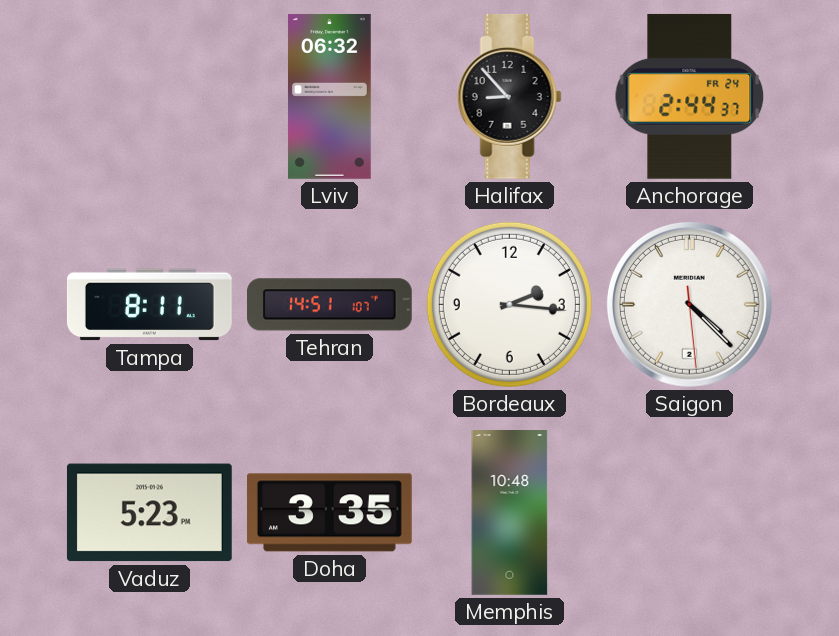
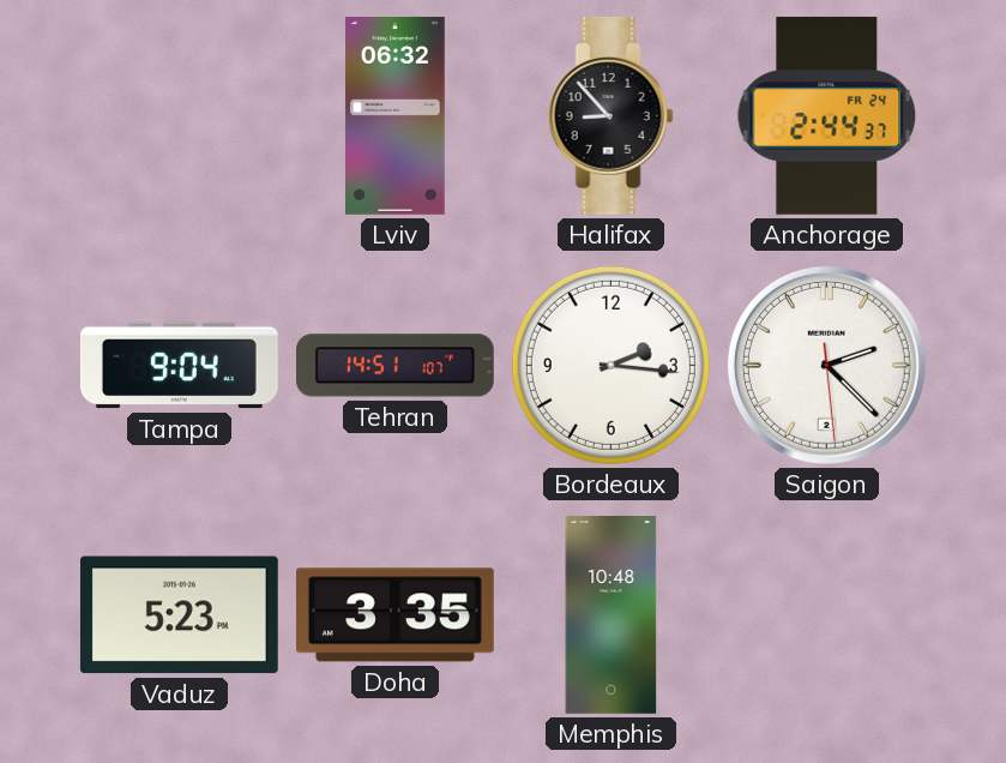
Tampa: 8:11 -> 9:04
Saigon: 4:22 -> 2:22
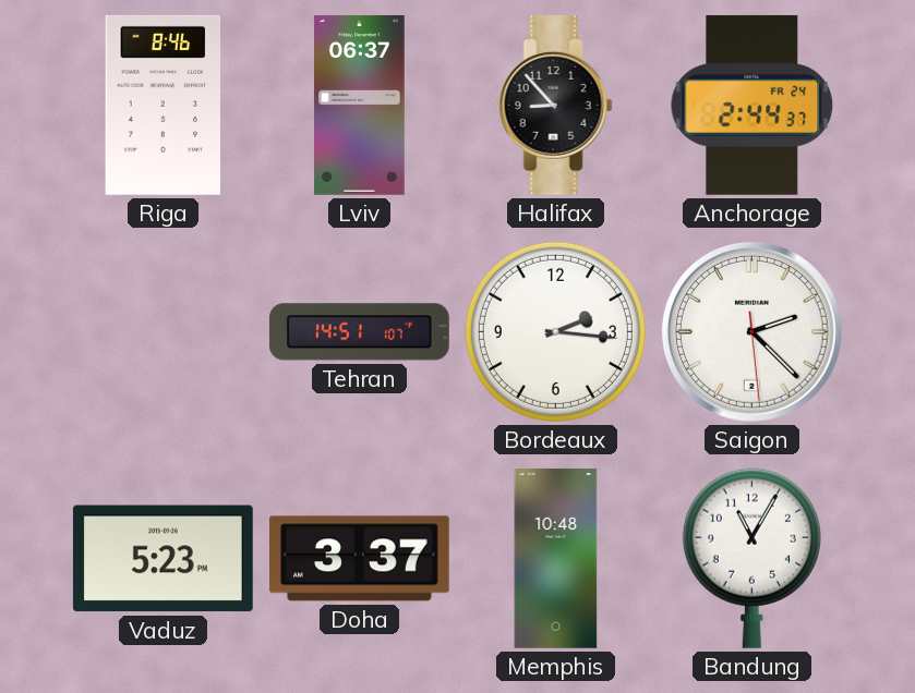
Riga: none -> 8:46
Lviv: 06:32 -> 06:37
Tampa: 9:04 -> none
Doha: 3:35 -> 3:37
Bandung: none -> 11:05
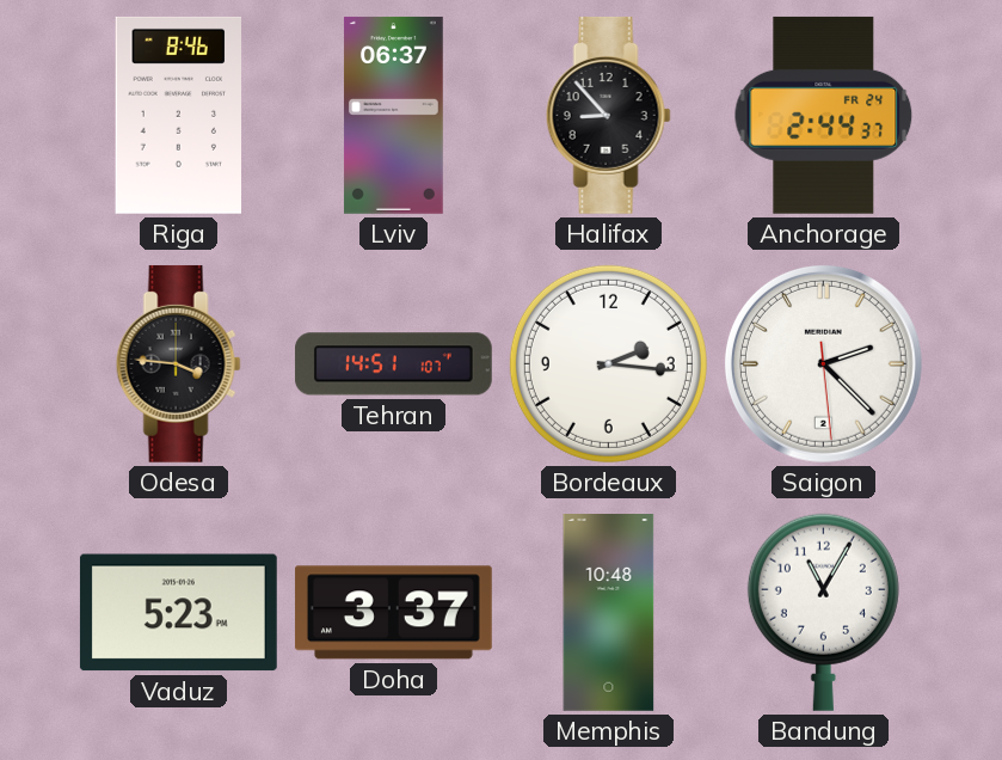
Odesa: none -> 3:46
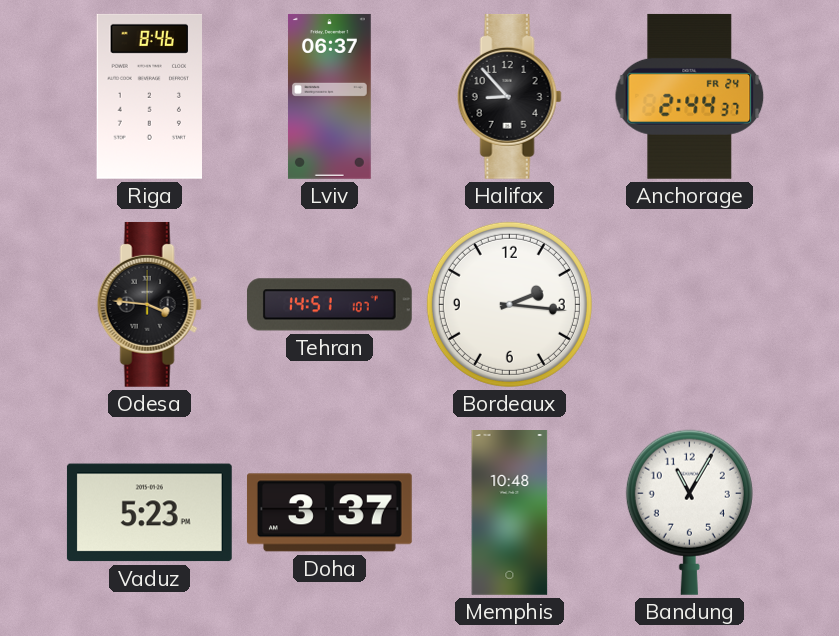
Saigon: 2:22 -> none
